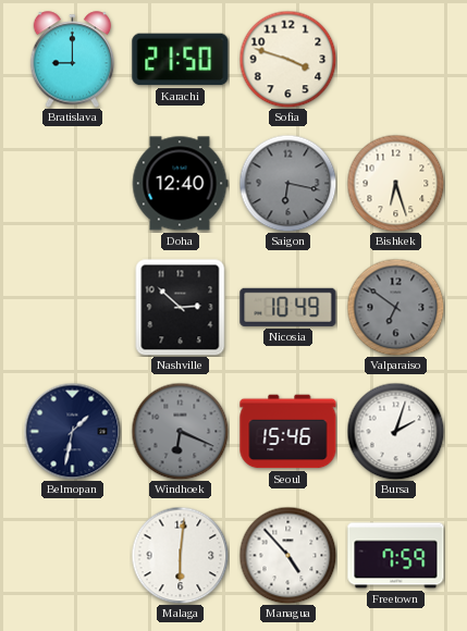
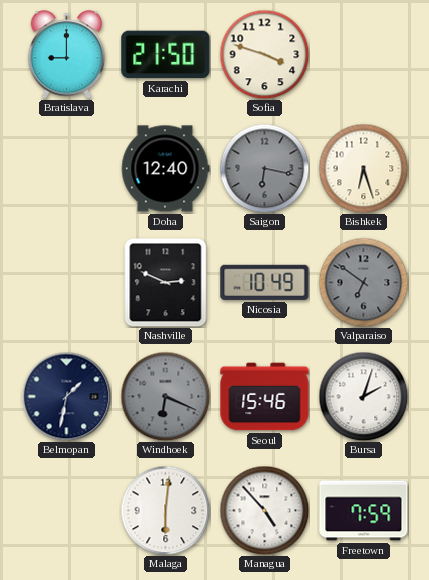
Nashville: 2:52 -> 2:49
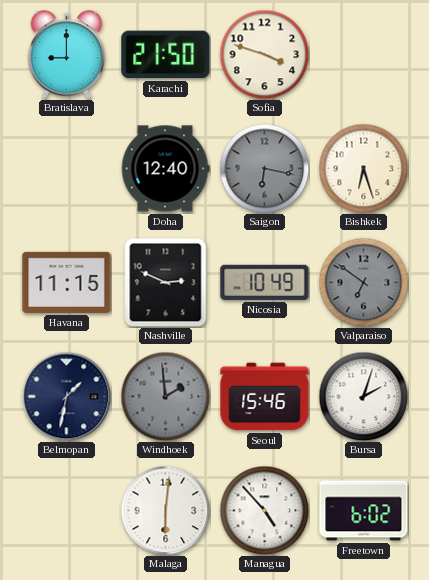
Havana: none -> 11:15
Windhoek: 6:19 -> 1:59
Freetown: 7:59 -> 6:02
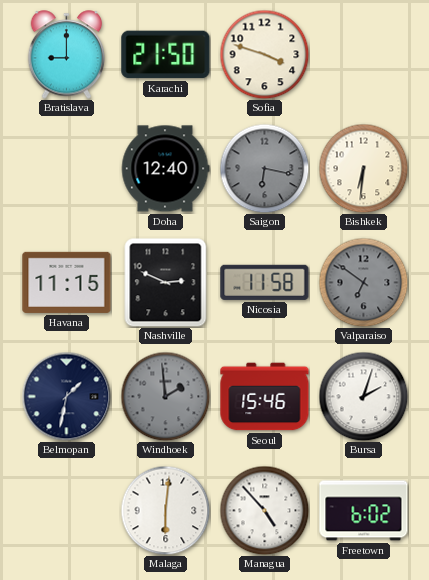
Bishkek: 6:27 -> 6:31
Nicosia: 10:49 -> 11:58
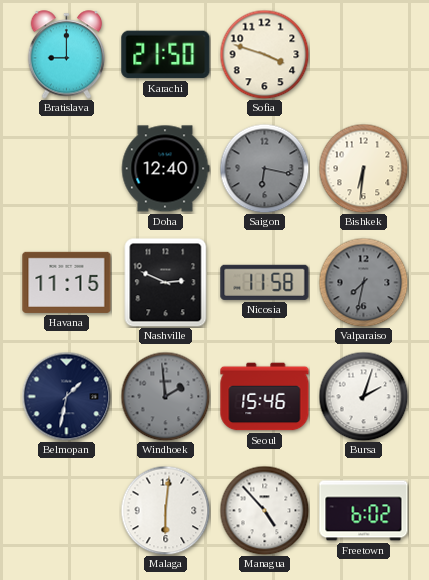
Valparaiso: 6:51 -> 7:32
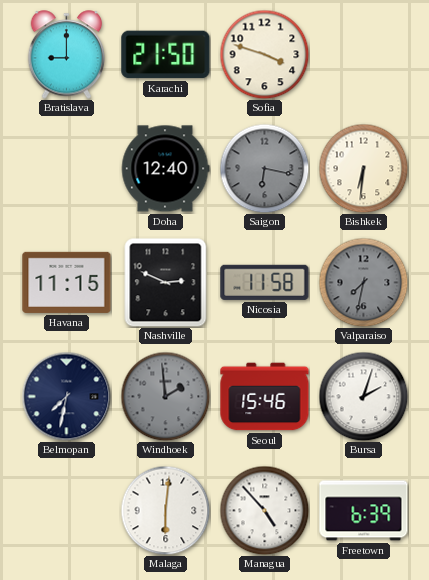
Belmopan: 1:32 -> 7:32
Freetown: 6:02 -> 6:39
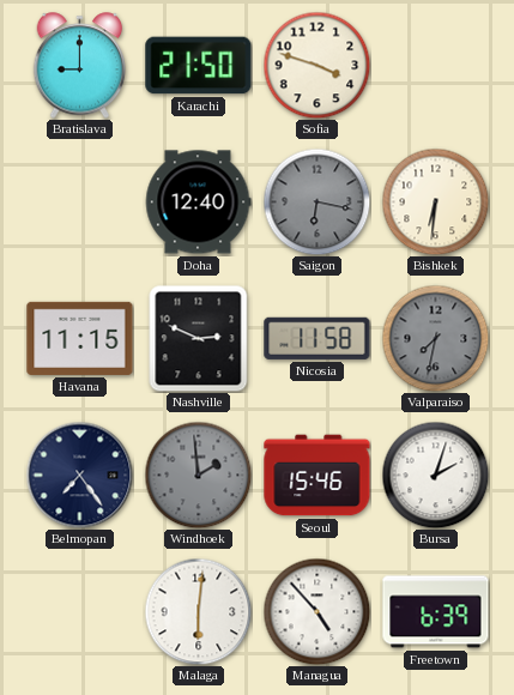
Belmopan: 7:32 -> 7:24
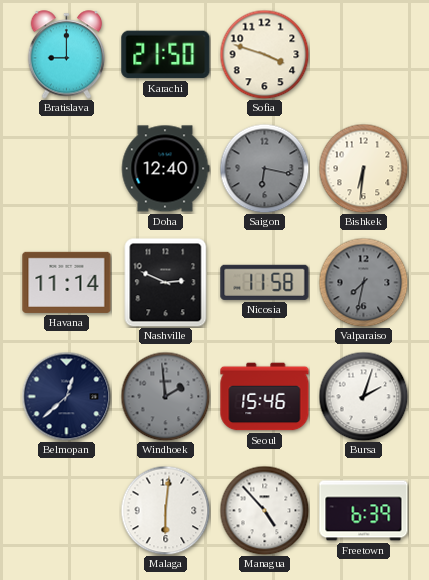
Havana: 11:15 -> 11:14
Belmopan: 7:24 -> 12:38
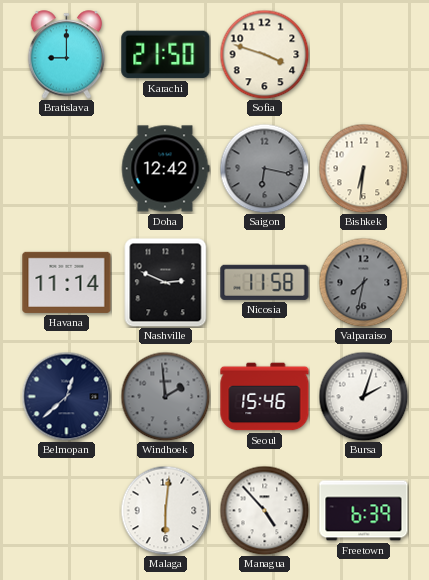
Doha: 12:40 -> 12:42
